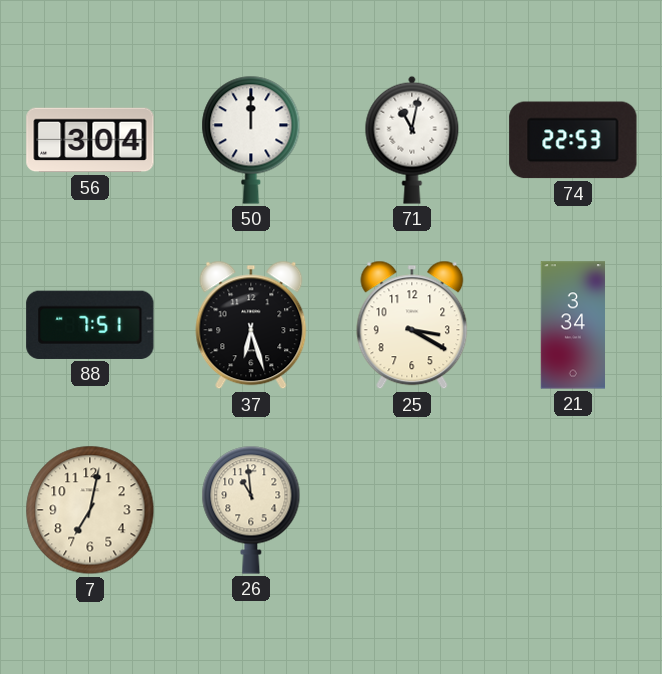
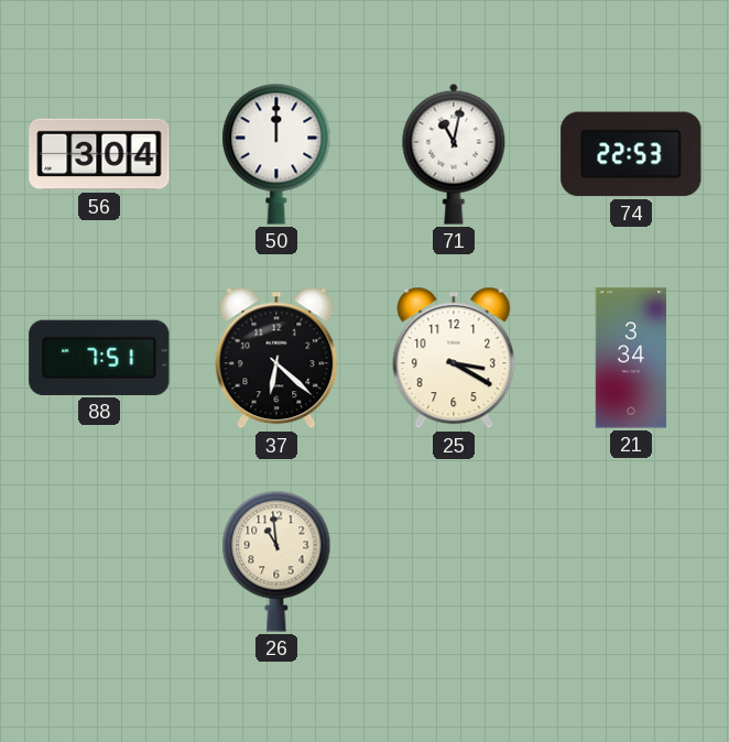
37: 6:27 -> 6:22
7: 7:02 -> none
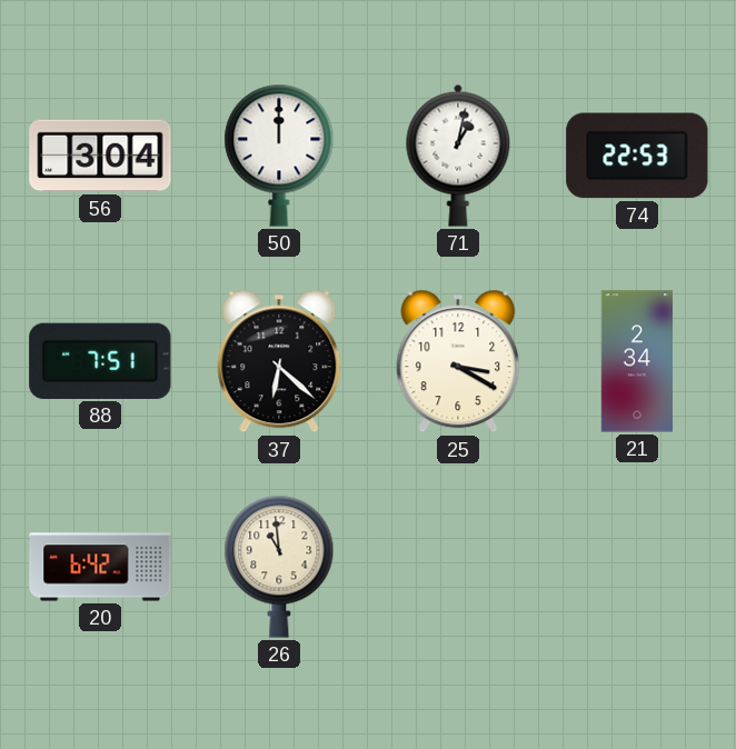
71: 11:02 -> 1:02
21: 3:34 -> 2:34
20: none -> 6:42
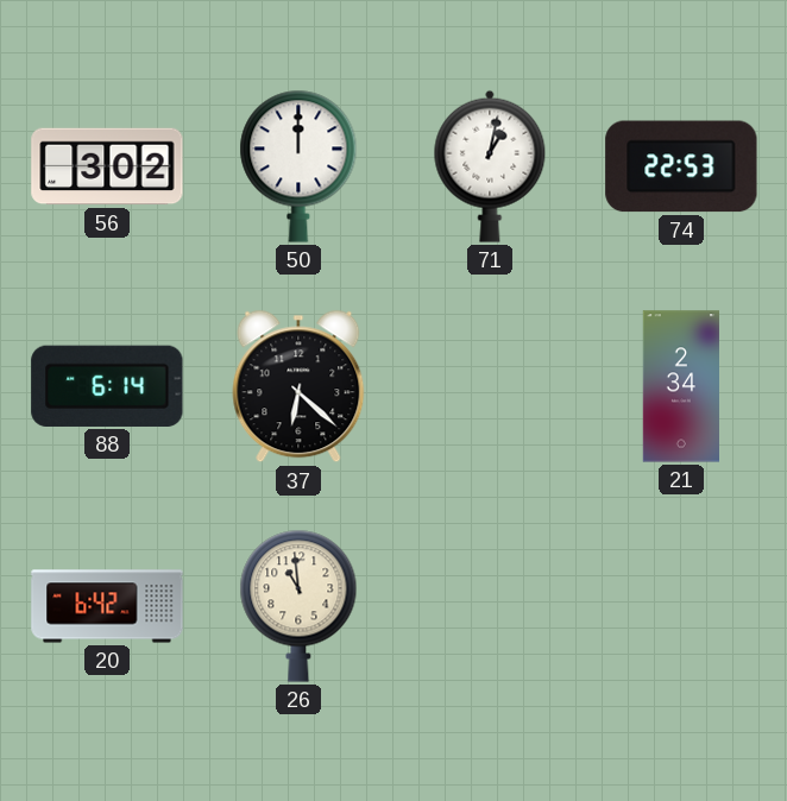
56: 3:04 -> 3:02
88: 7:51 -> 6:14
25: 3:20 -> none
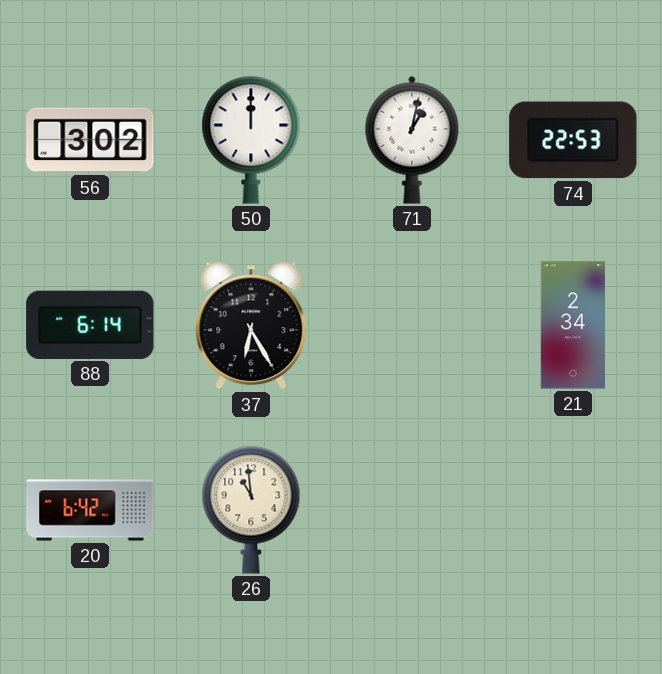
37: 6:22 -> 6:25
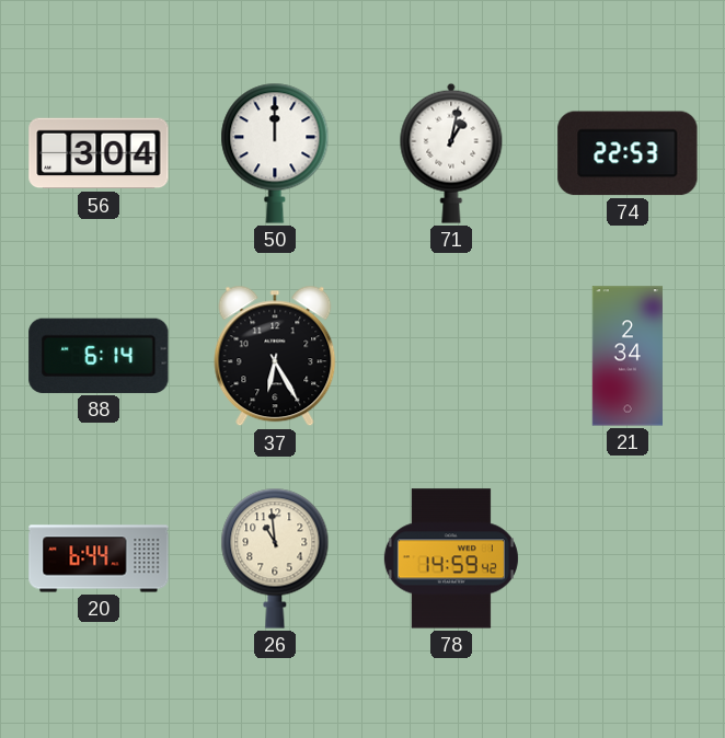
56: 3:02 -> 3:04
20: 6:42 -> 6:44
78: none -> 14:59
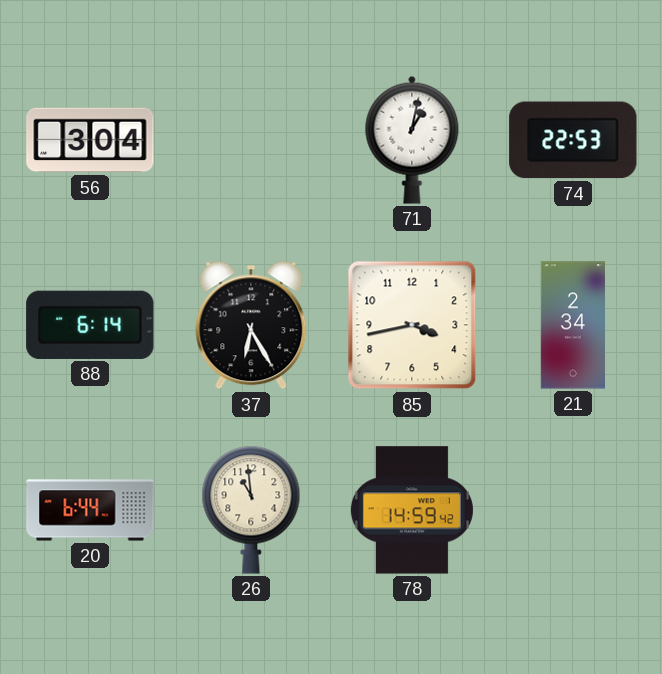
50: 12:00 -> none
85: none -> 3:43
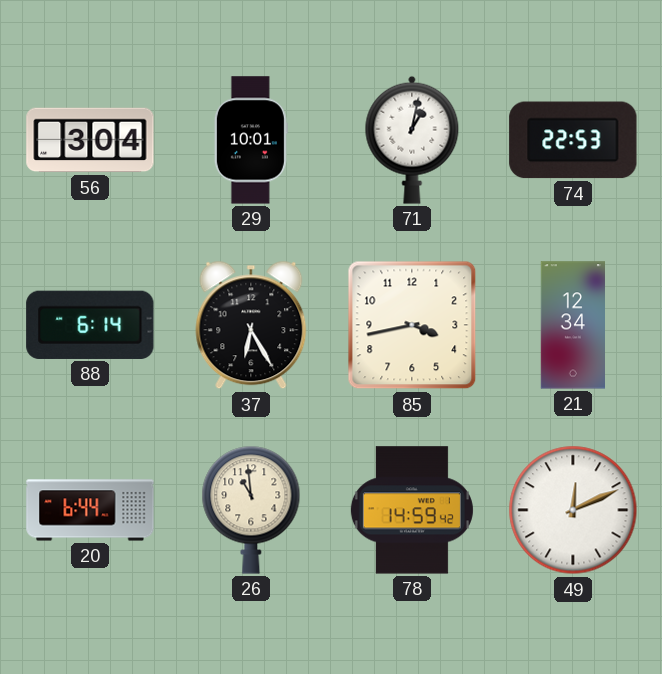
29: none -> 10:01
21: 2:34 -> 12:34
49: none -> 12:11
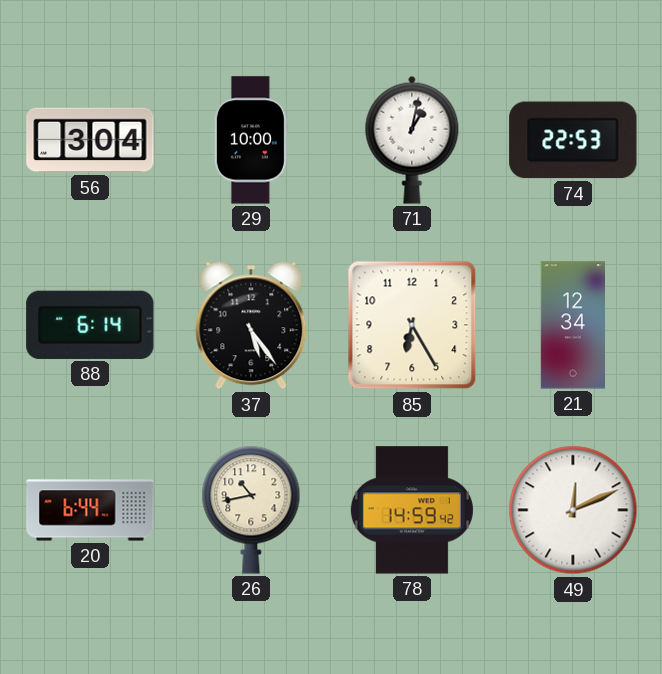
29: 10:01 -> 10:00
37: 6:25 -> 5:24
85: 3:43 -> 6:25
26: 10:59 -> 10:43
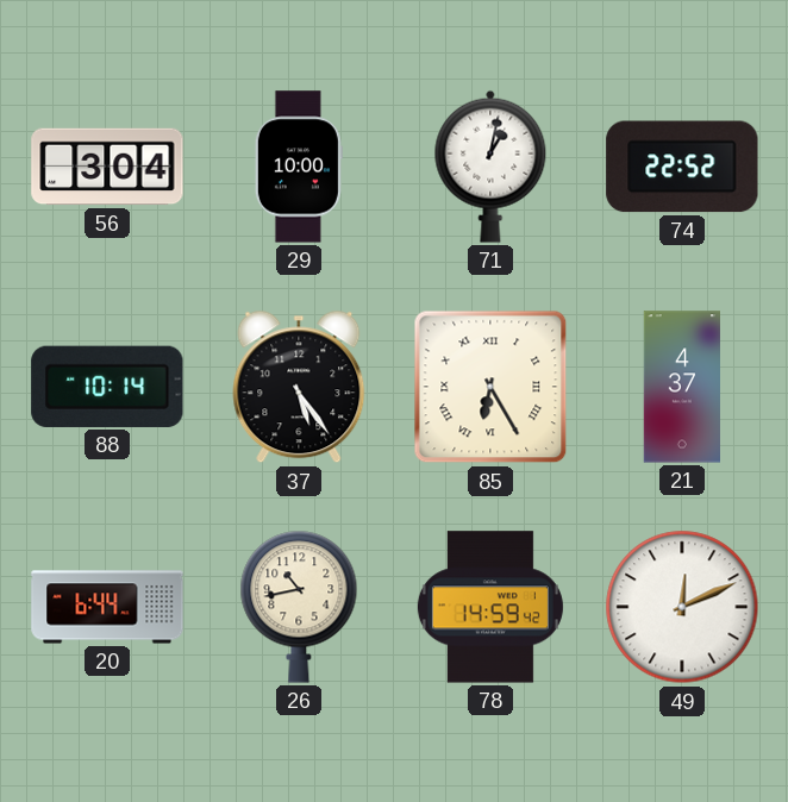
74: 22:53 -> 22:52
88: 6:14 -> 10:14
85 numerals: Arabic -> Roman
21: 12:34 -> 4:37
